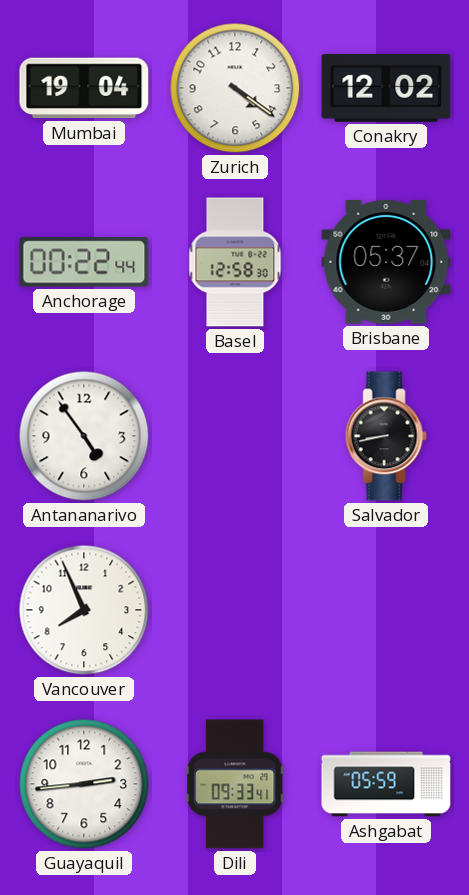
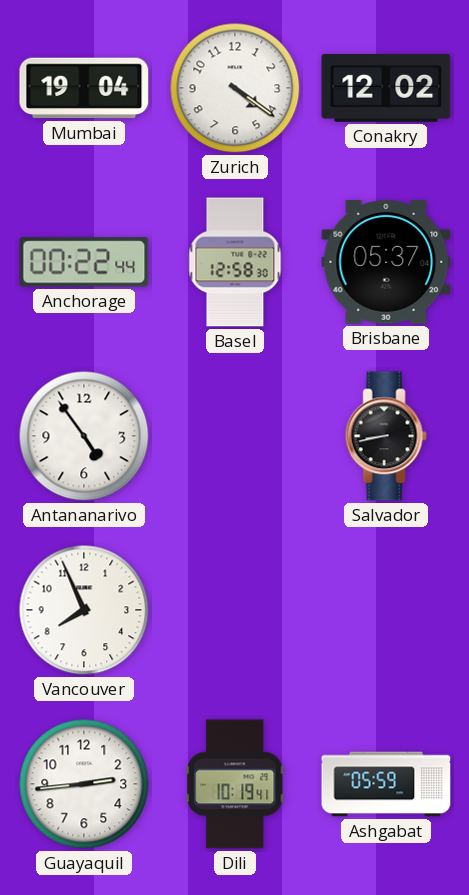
Dili: 09:33 -> 10:19
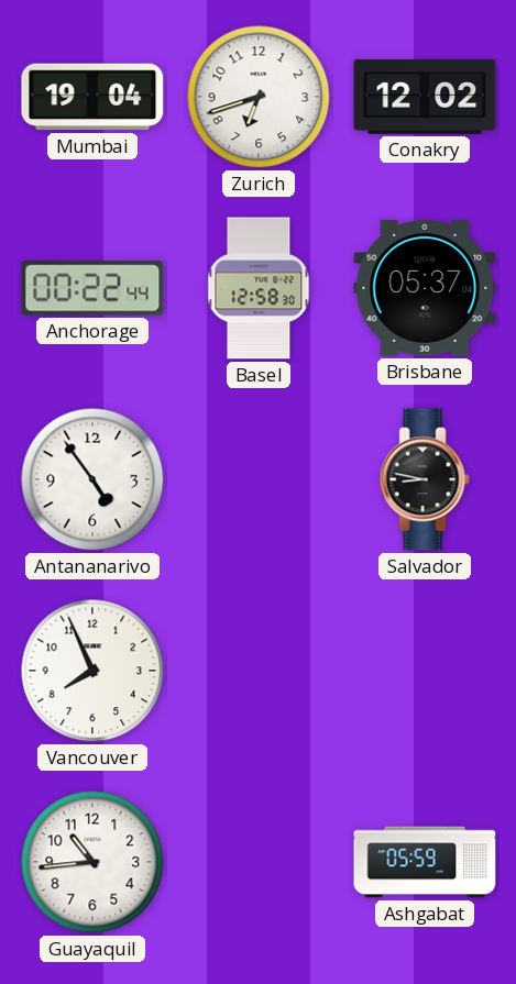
Zurich: 4:21 -> 6:42
Salvador: 8:43 -> 8:47
Guayaquil: 2:44 -> 10:44
Dili: 10:19 -> none
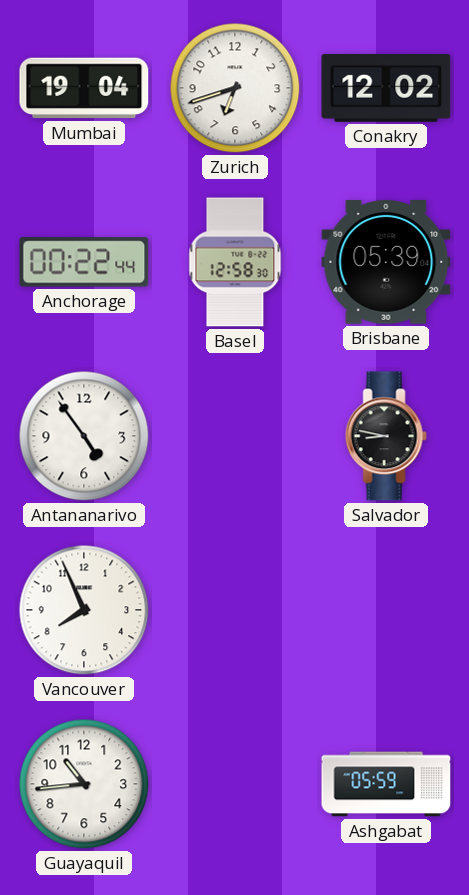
Brisbane: 05:37 -> 05:39
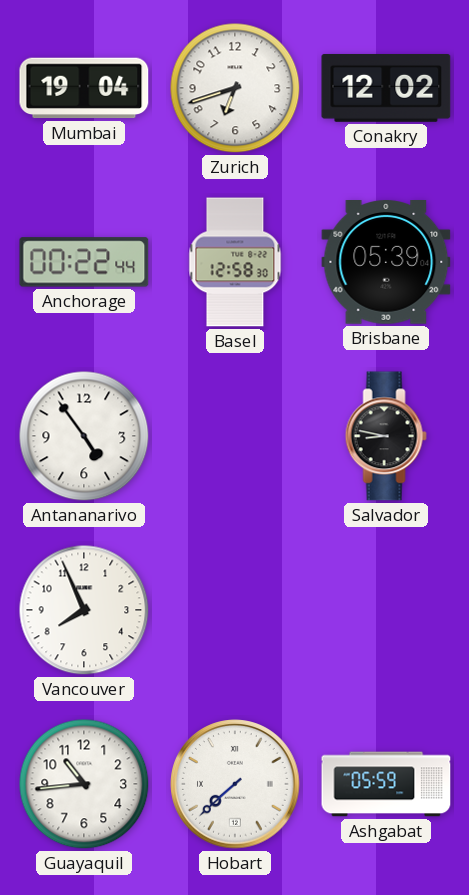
Hobart: none -> 7:38
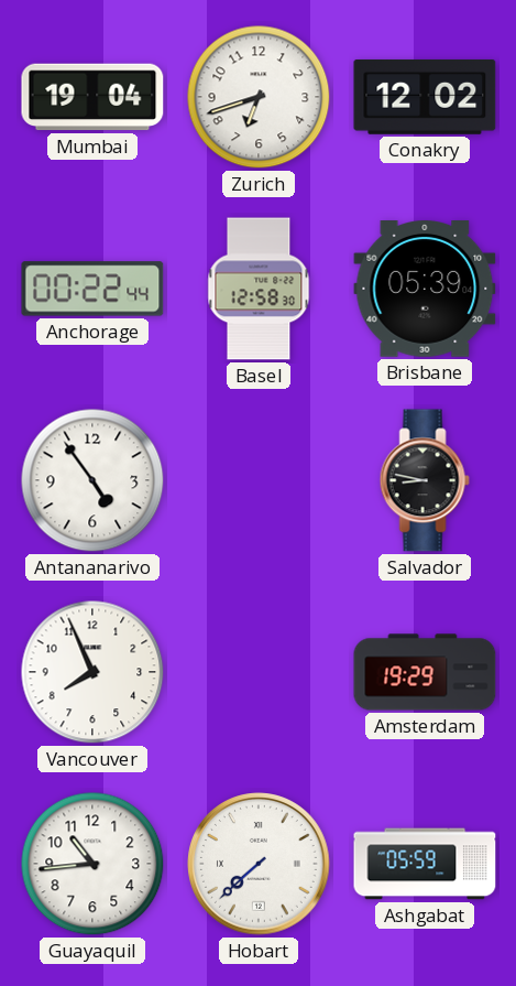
Amsterdam: none -> 19:29
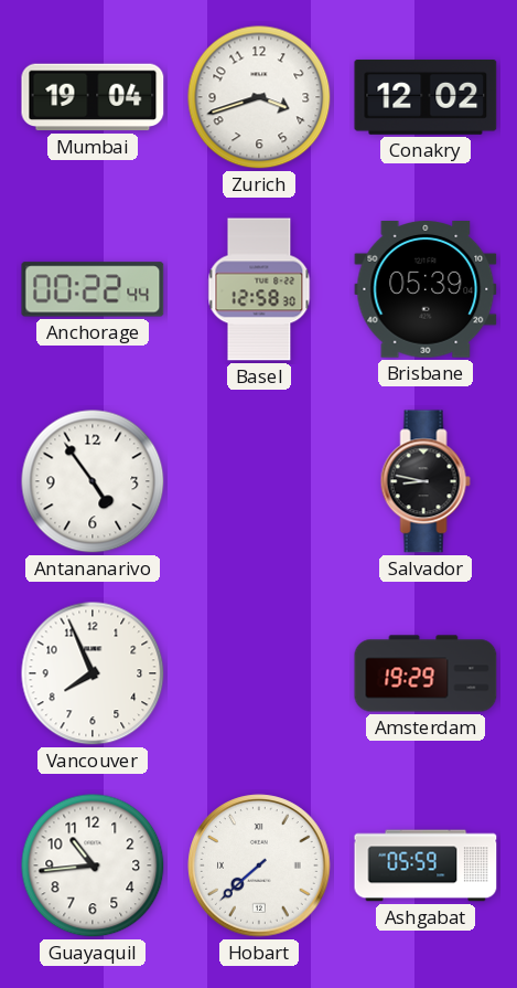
Zurich: 6:42 -> 3:42
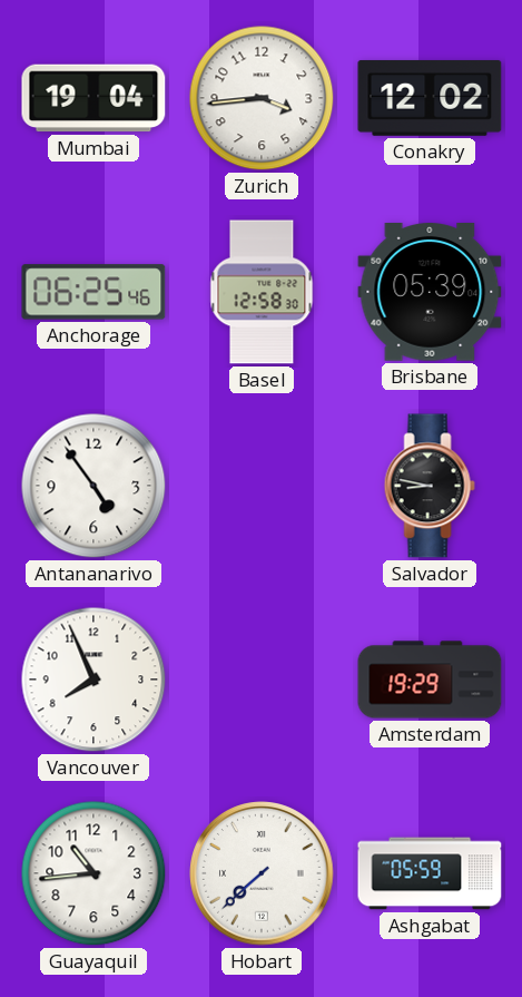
Zurich: 3:42 -> 3:44
Anchorage: 00:22 -> 06:25
